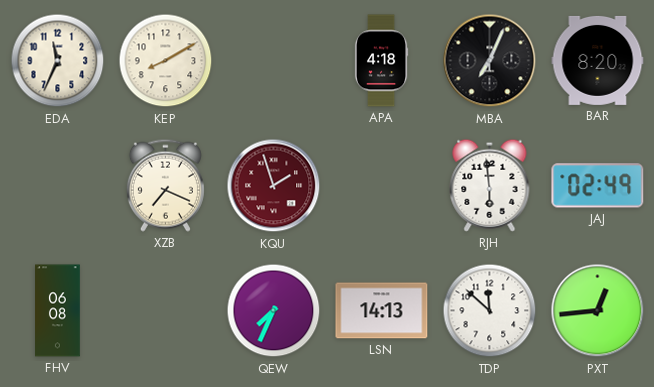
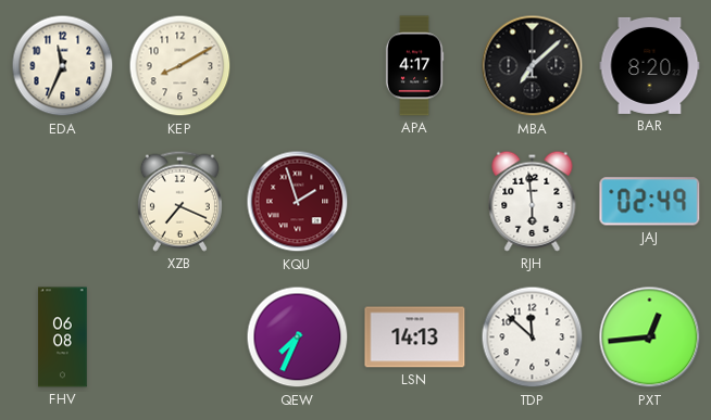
APA: 4:18 -> 4:17
MBA: 7:04 -> 7:08
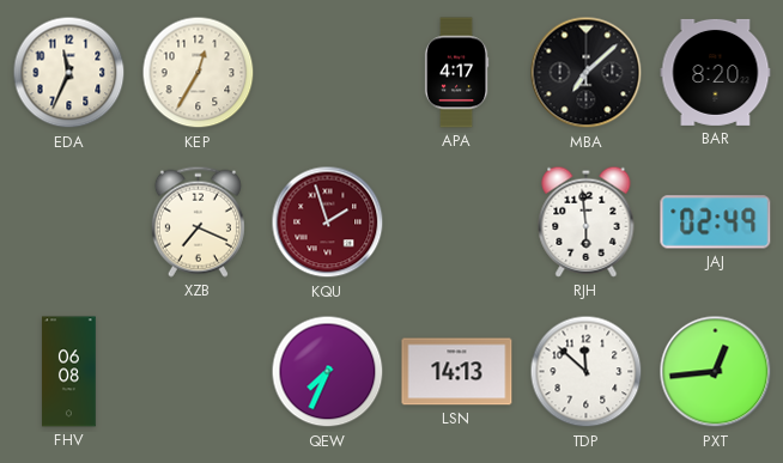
KEP: 8:10 -> 12:35
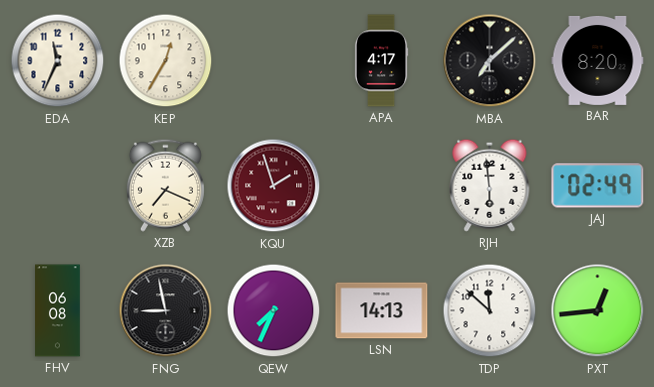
FNG: none -> 8:58
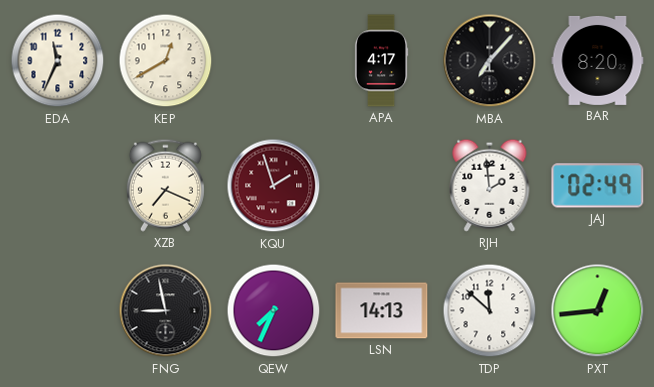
KEP: 12:35 -> 12:40
MBA: 7:08 -> 7:07
RJH: 5:59 -> 1:59
FHV: 06:08 -> none
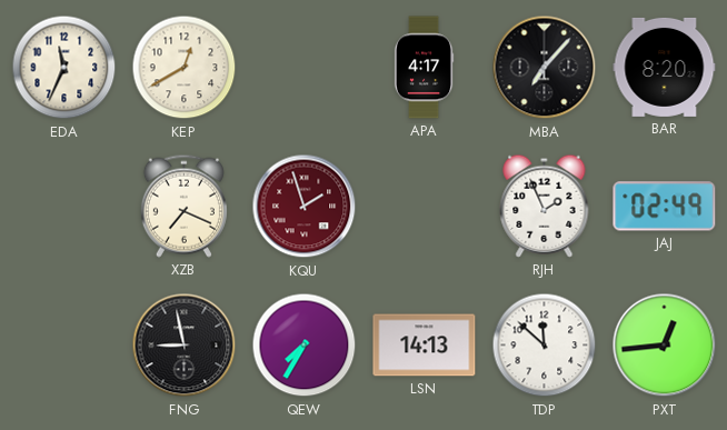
RJH: 1:59 -> 1:56
QEW: 7:34 -> 7:35
